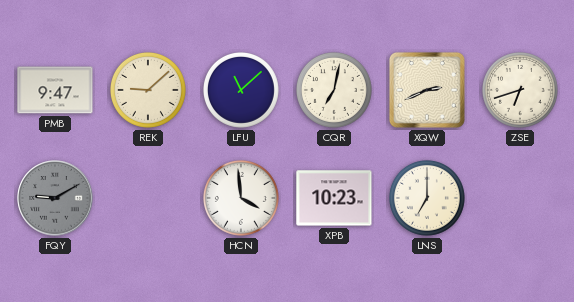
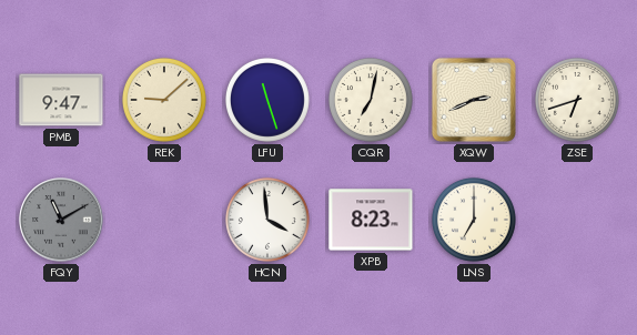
LFU: 11:08 -> 11:27
FQY: 9:10 -> 11:10
XPB: 10:23 -> 8:23
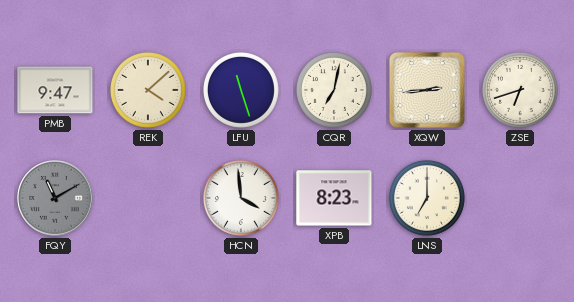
REK: 9:08 -> 4:08
XQW: 2:41 -> 2:44
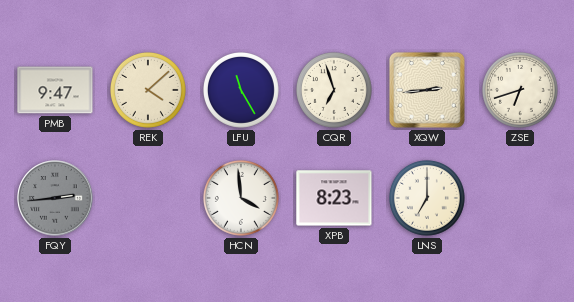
LFU: 11:27 -> 11:25
CQR: 7:02 -> 6:57
FQY: 11:10 -> 2:44
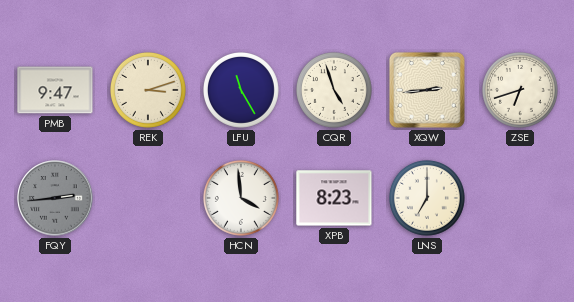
REK: 4:08 -> 3:12
CQR: 6:57 -> 4:57
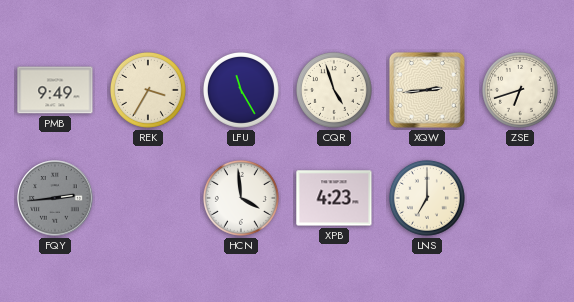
PMB: 9:47 -> 9:49
REK: 3:12 -> 3:35
XPB: 8:23 -> 4:23
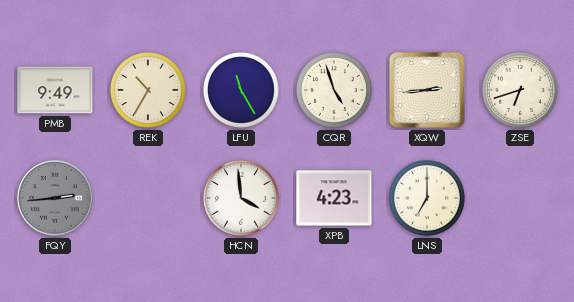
REK: 3:35 -> 10:35
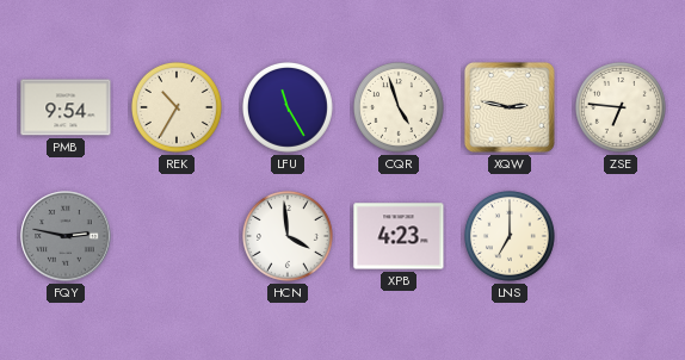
PMB: 9:49 -> 9:54
XQW: 2:44 -> 2:47
ZSE: 6:42 -> 6:46
FQY: 2:44 -> 2:47
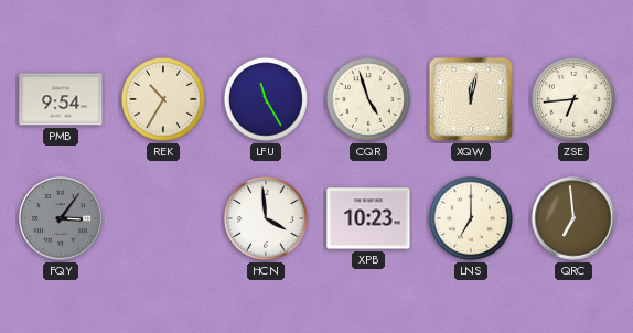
XQW: 2:47 -> 12:02
ZSE: 6:46 -> 6:44
FQY: 2:47 -> 3:06
XPB: 4:23 -> 10:23
QRC: none -> 6:59
